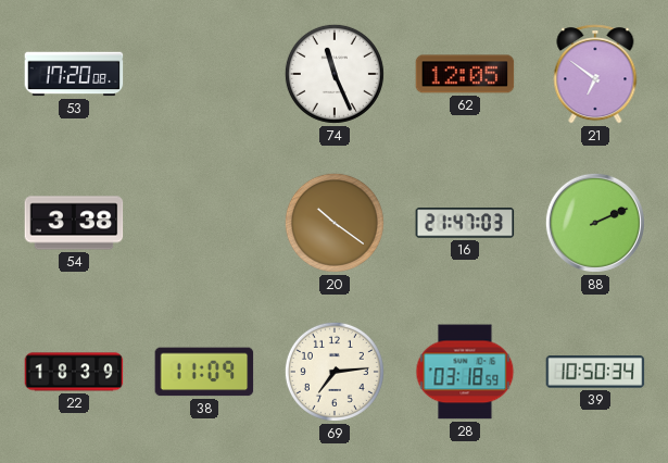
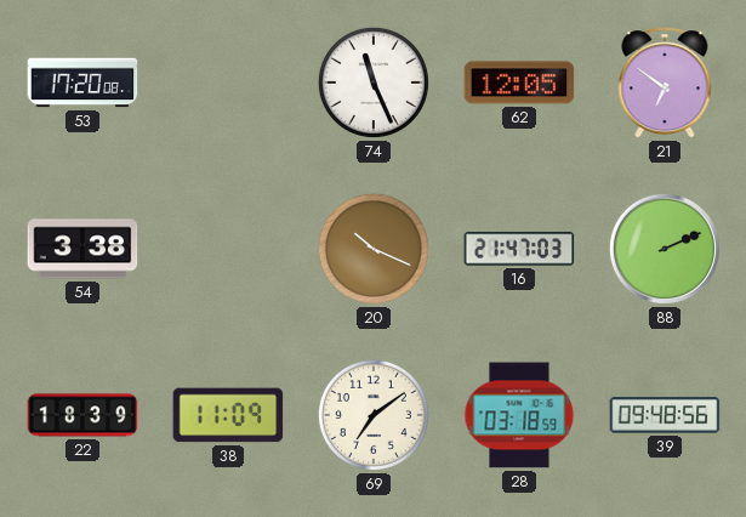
20: 10:21 -> 10:19
69: 7:14 -> 7:09
39: 10:50 -> 09:48
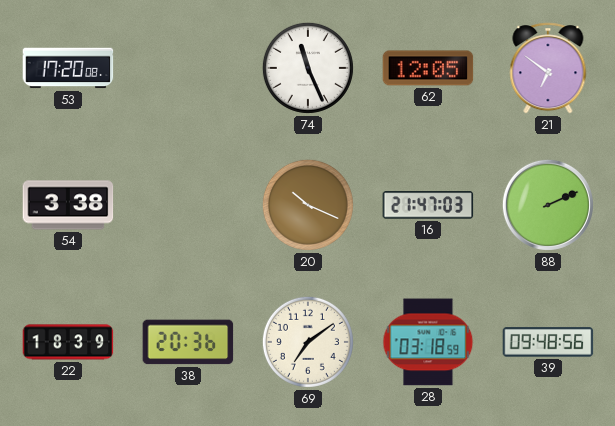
38: 11:09 -> 20:36
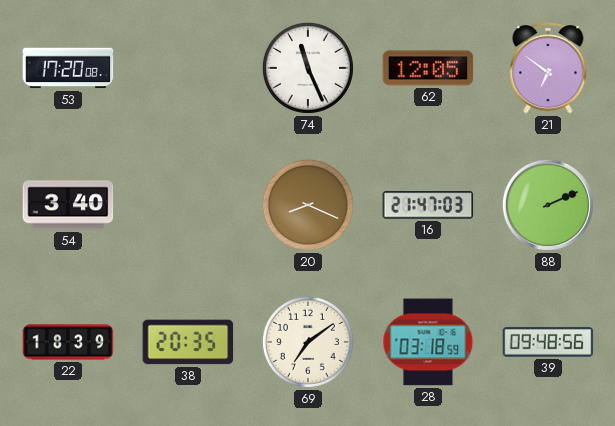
54: 3:38 -> 3:40
20: 10:19 -> 8:19
38: 20:36 -> 20:35
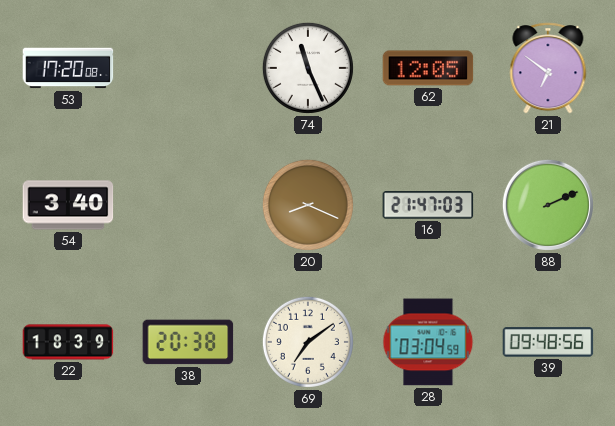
38: 20:35 -> 20:38
28: 03:18 -> 03:04
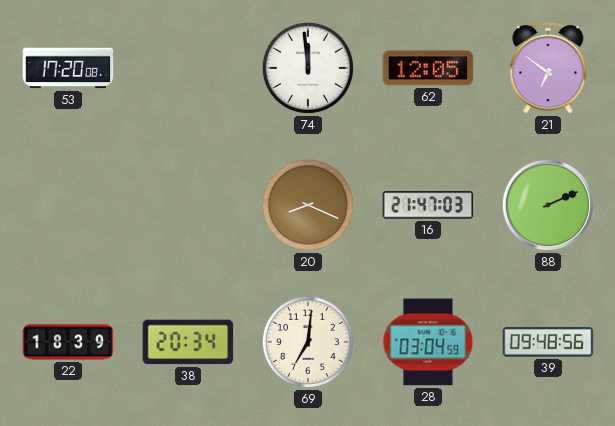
74: 11:26 -> 11:59
54: 3:40 -> none
38: 20:38 -> 20:34
69: 7:09 -> 7:01
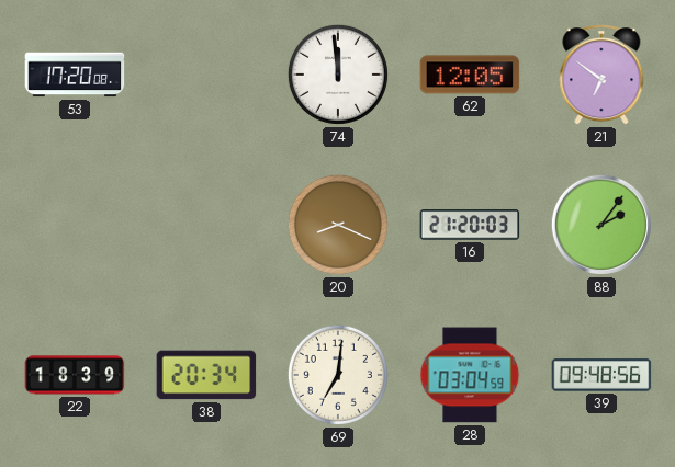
16: 21:47 -> 21:20
88: 2:11 -> 2:06
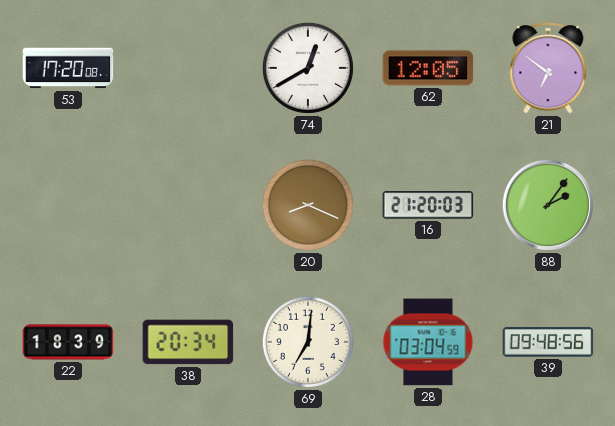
74: 11:59 -> 12:40
